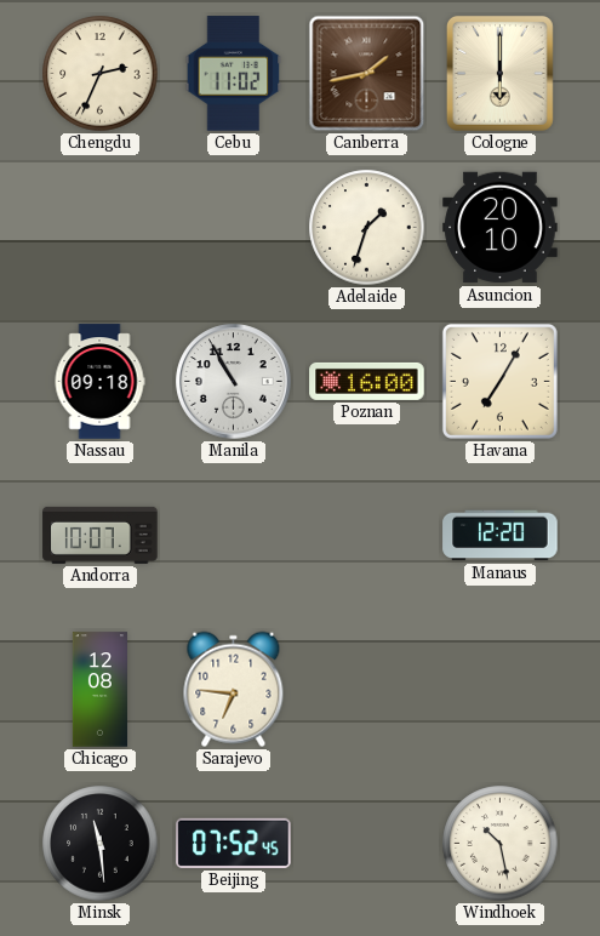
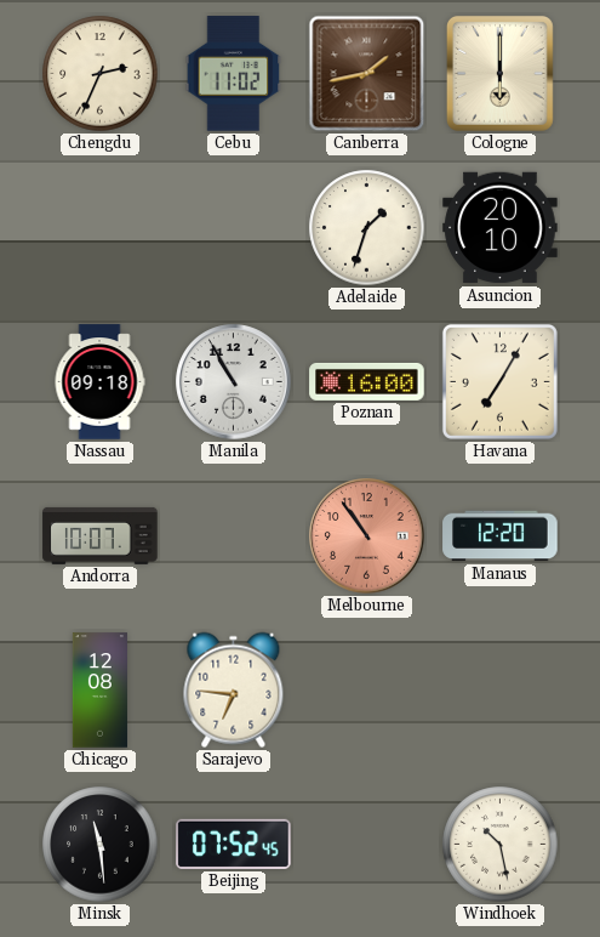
Melbourne: none -> 10:54
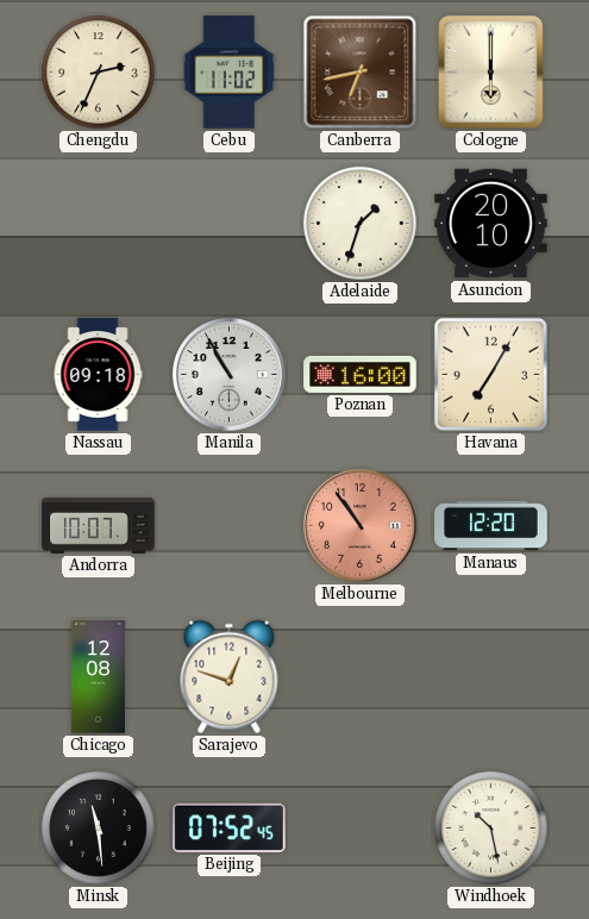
Canberra: 1:43 -> 6:43
Sarajevo: 6:46 -> 12:48
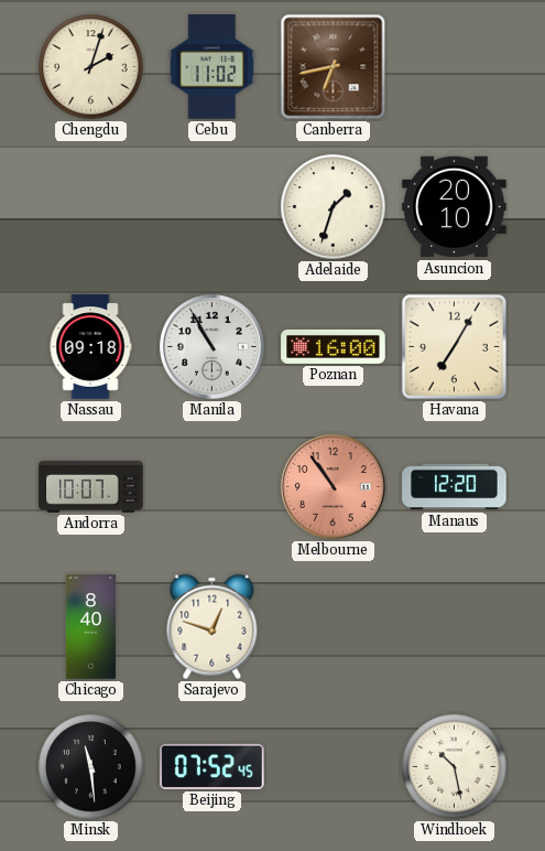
Chengdu: 2:34 -> 2:03
Cologne: 6:00 -> none
Chicago: 12:08 -> 8:40
